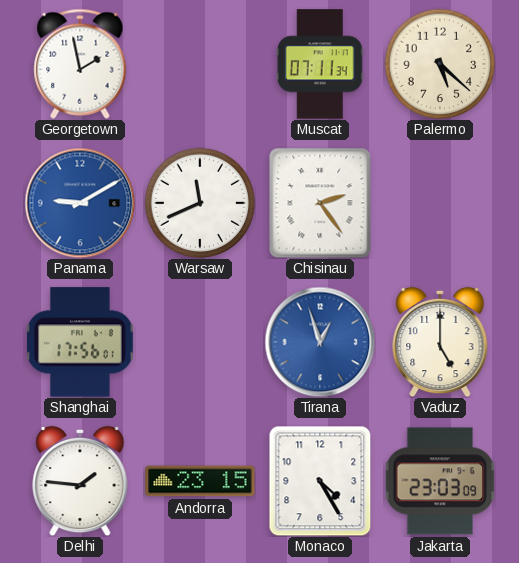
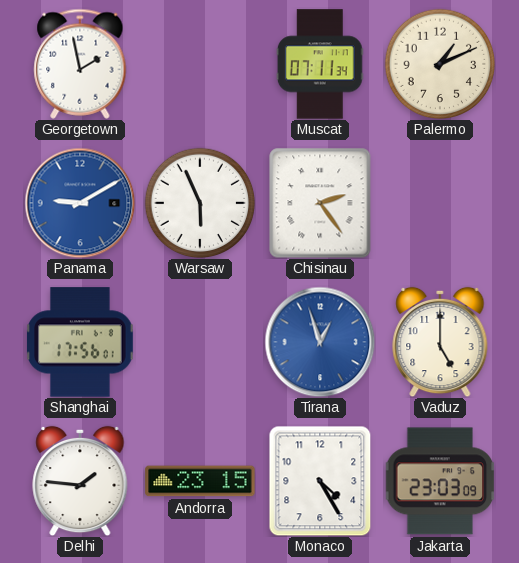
Palermo: 5:22 -> 1:11
Warsaw: 11:41 -> 5:56
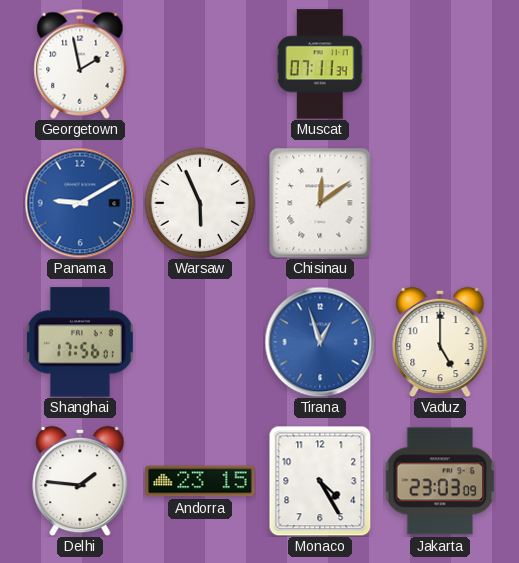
Palermo: 1:11 -> none
Chisinau: 2:24 -> 12:09
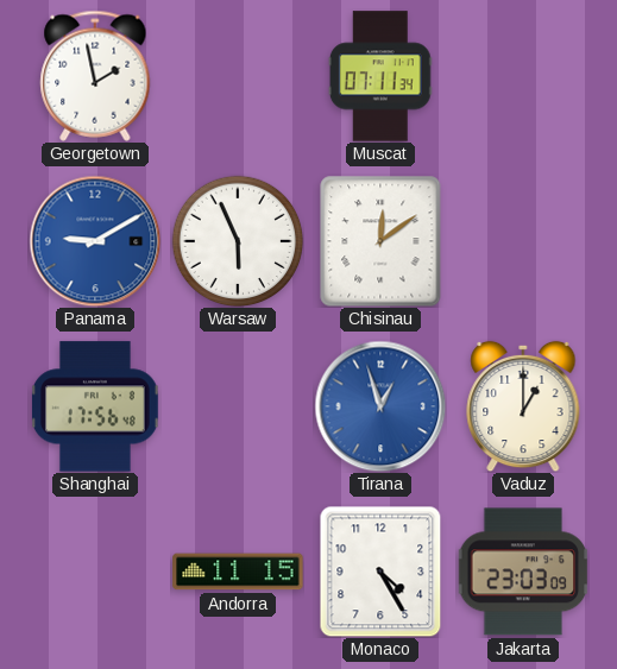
Shanghai: 17:56:01 -> 17:56:48
Vaduz: 5:00 -> 1:00
Delhi: 1:46 -> none
Andorra: 23:15 -> 11:15
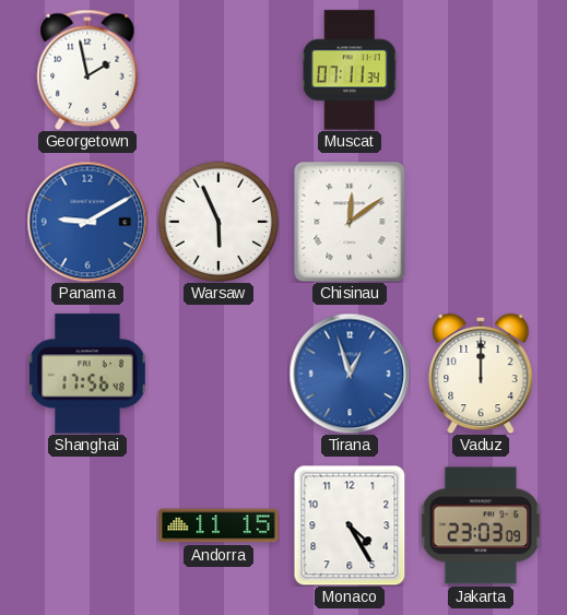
Vaduz: 1:00 -> 12:00
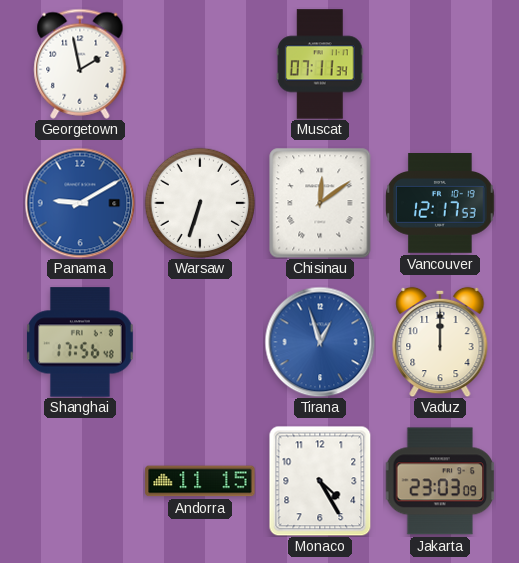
Warsaw: 5:56 -> 6:33
Vancouver: none -> 12:17
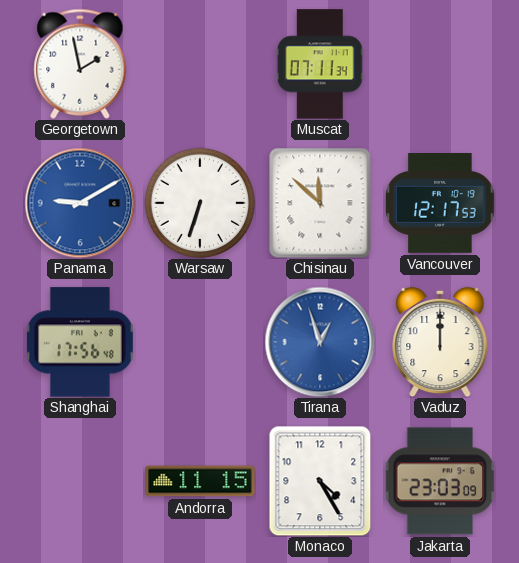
Chisinau: 12:09 -> 11:52
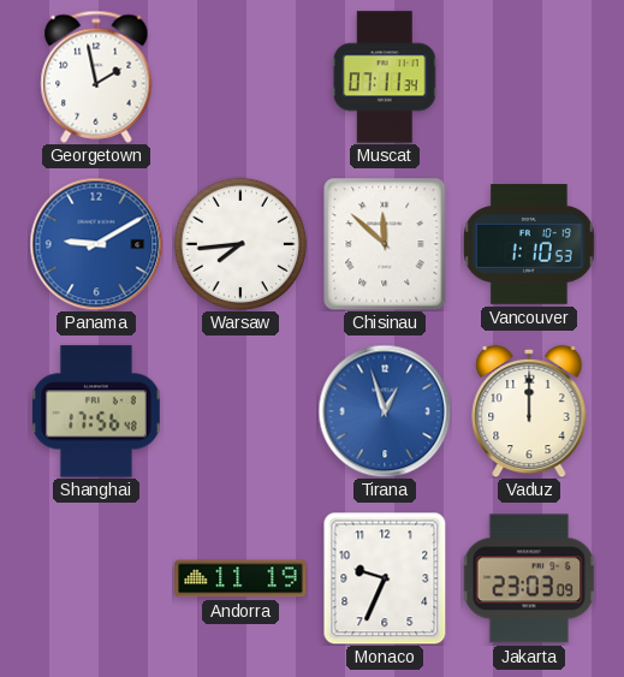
Warsaw: 6:33 -> 7:44
Vancouver: 12:17 -> 1:10
Andorra: 11:15 -> 11:19
Monaco: 4:25 -> 9:34
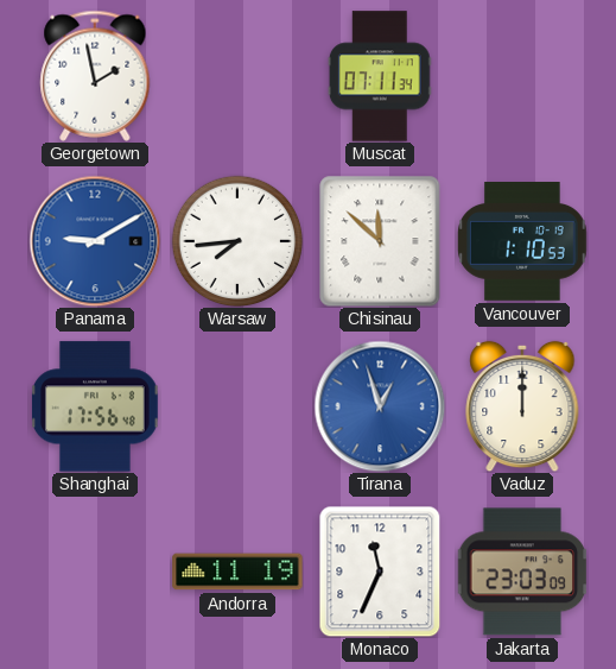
Monaco: 9:34 -> 11:34
